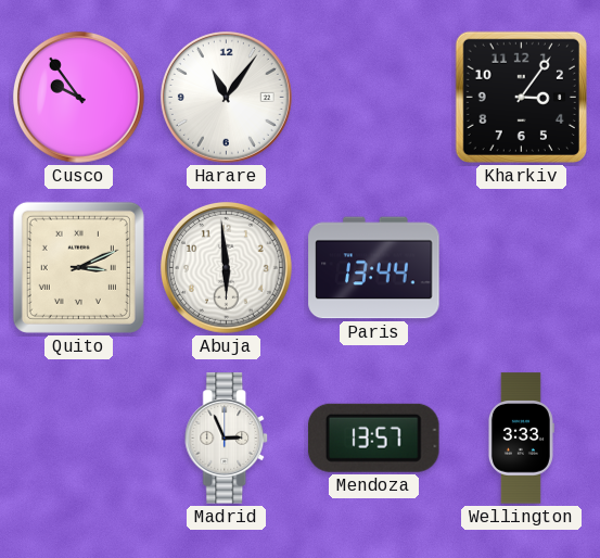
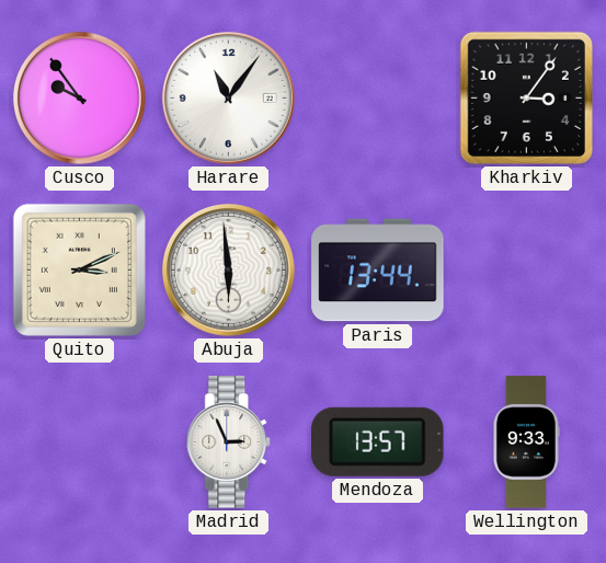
Wellington: 3:33 -> 9:33
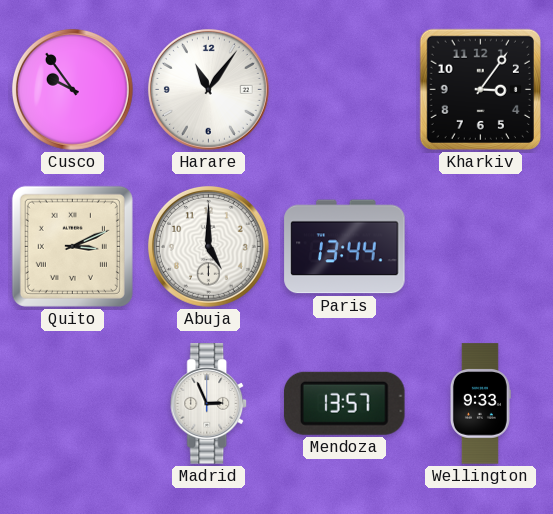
Abuja: 5:59 -> 5:00
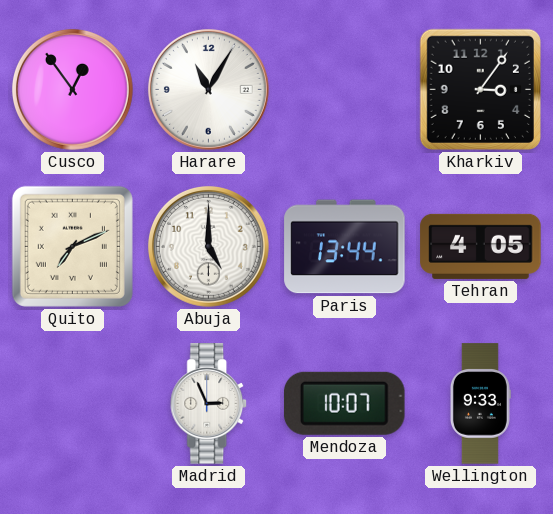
Cusco: 9:54 -> 12:54
Harare: 11:06 -> 11:05
Quito: 3:11 -> 7:11
Tehran: none -> 4:05
Mendoza: 13:57 -> 10:07
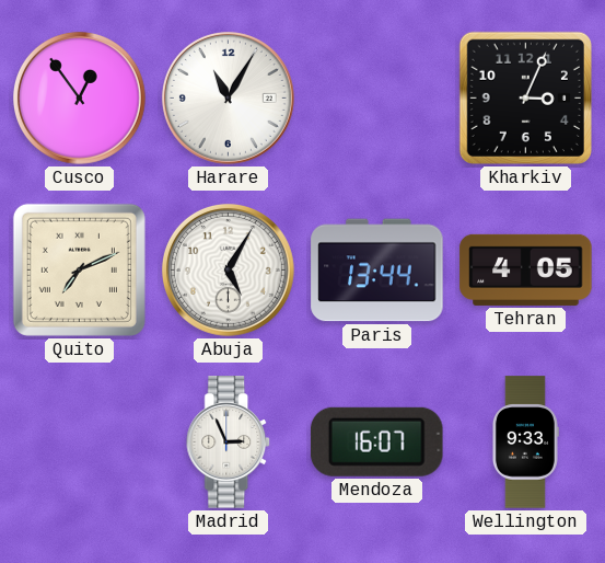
Kharkiv: 3:06 -> 3:04
Abuja: 5:00 -> 5:05
Mendoza: 10:07 -> 16:07
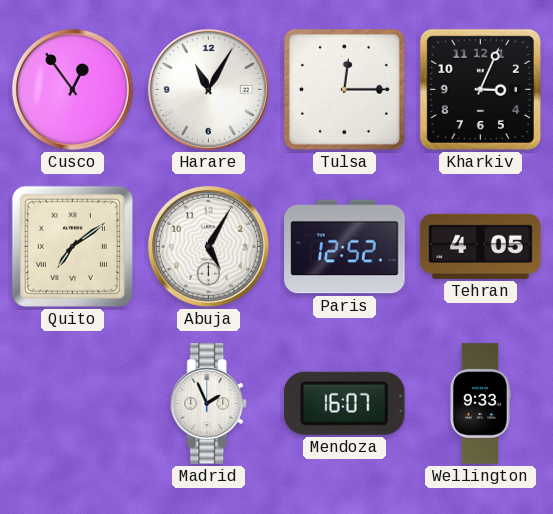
Tulsa: none -> 12:15
Quito: 7:11 -> 7:09
Paris: 13:44 -> 12:52
Madrid: 2:56 -> 1:56
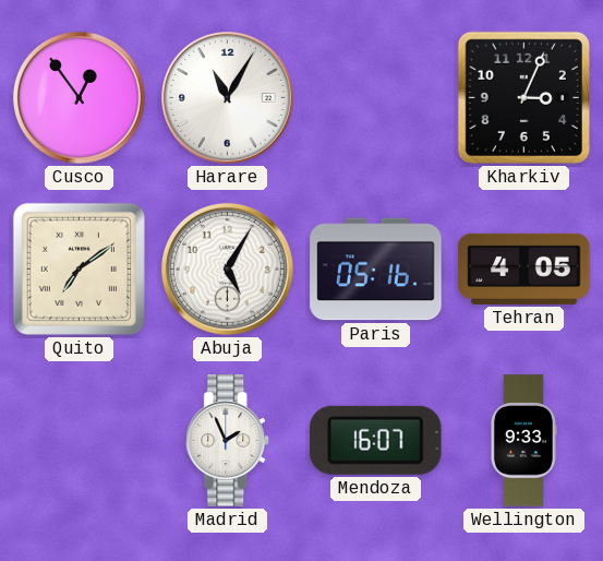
Tulsa: 12:15 -> none
Paris: 12:52 -> 05:16
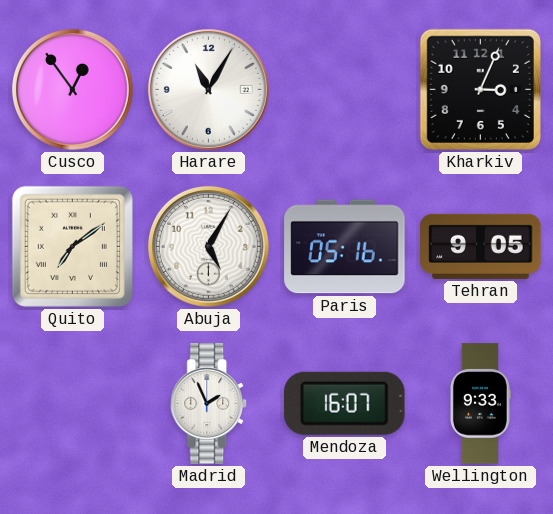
Tehran: 4:05 -> 9:05
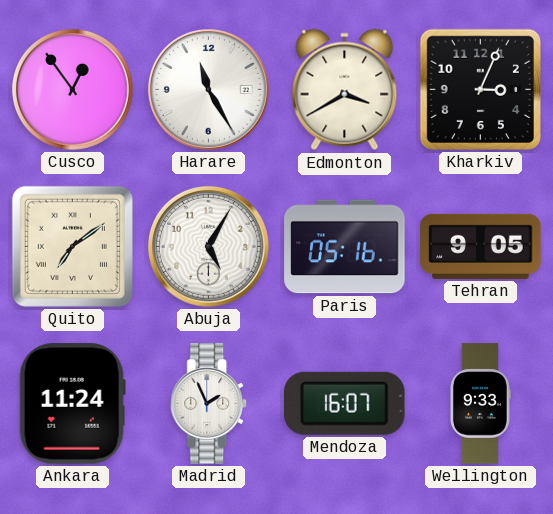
Harare: 11:05 -> 11:25
Edmonton: none -> 3:40
Ankara: none -> 11:24
